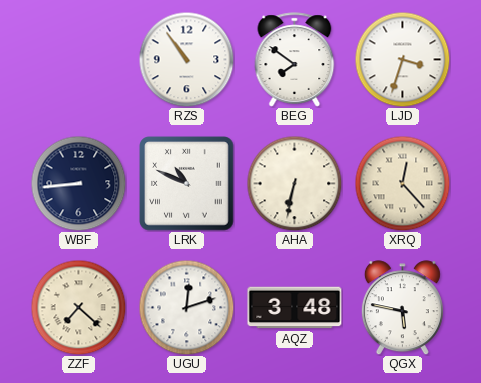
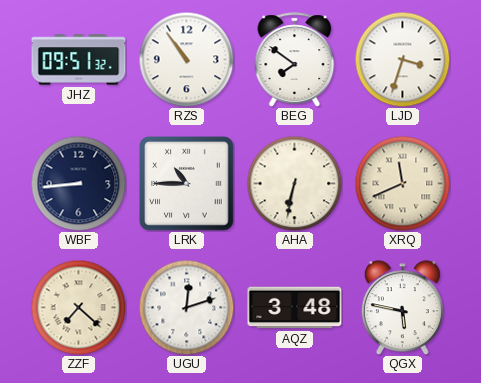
JHZ: none -> 09:51
LRK: 10:49 -> 10:45
XRQ: 12:23 -> 11:41
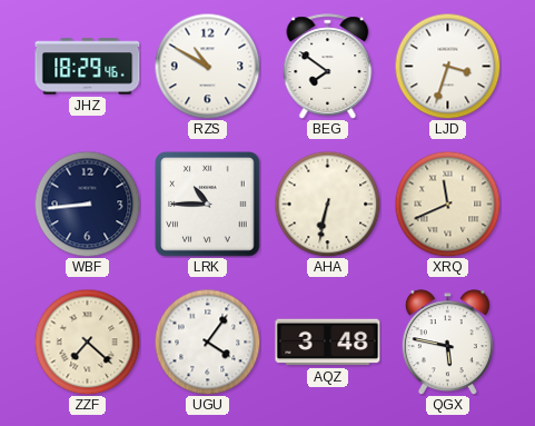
JHZ: 09:51 -> 18:29
RZS: 10:54 -> 10:50
UGU: 12:12 -> 4:06
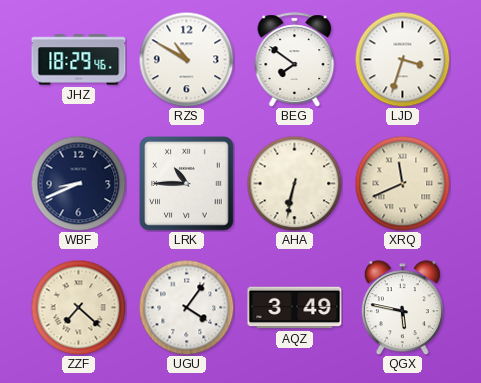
WBF: 8:44 -> 8:41
AQZ: 3:48 -> 3:49
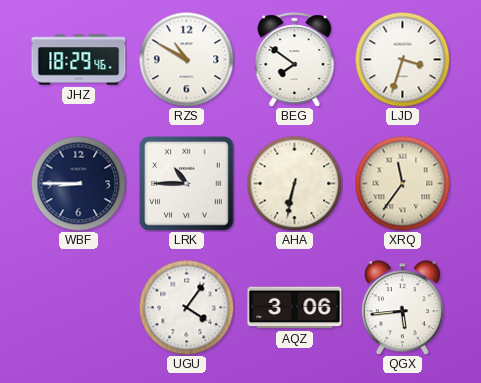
WBF: 8:41 -> 8:45
XRQ: 11:41 -> 11:36
ZZF: 7:22 -> none
AQZ: 3:49 -> 3:06
QGX: 5:47 -> 5:44
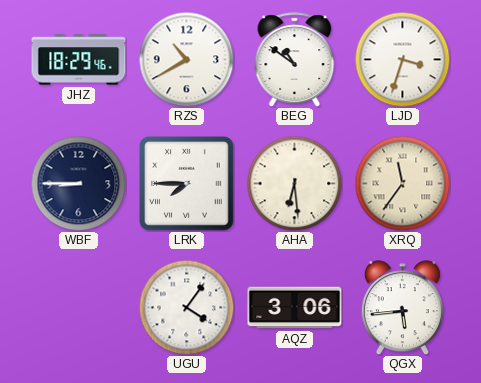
RZS: 10:50 -> 10:40
BEG: 7:51 -> 10:51
LRK: 10:45 -> 7:45
AHA: 6:32 -> 6:29
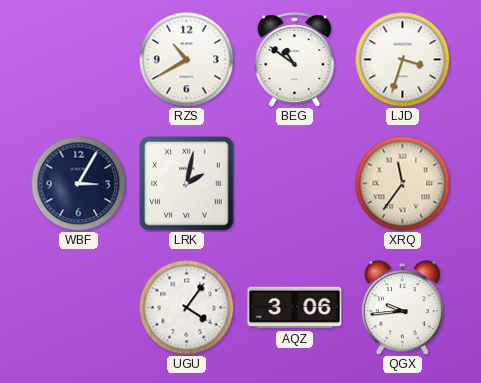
JHZ: 18:29 -> none
WBF: 8:45 -> 3:05
LRK: 7:45 -> 2:02
AHA: 6:29 -> none
QGX: 5:44 -> 9:44
